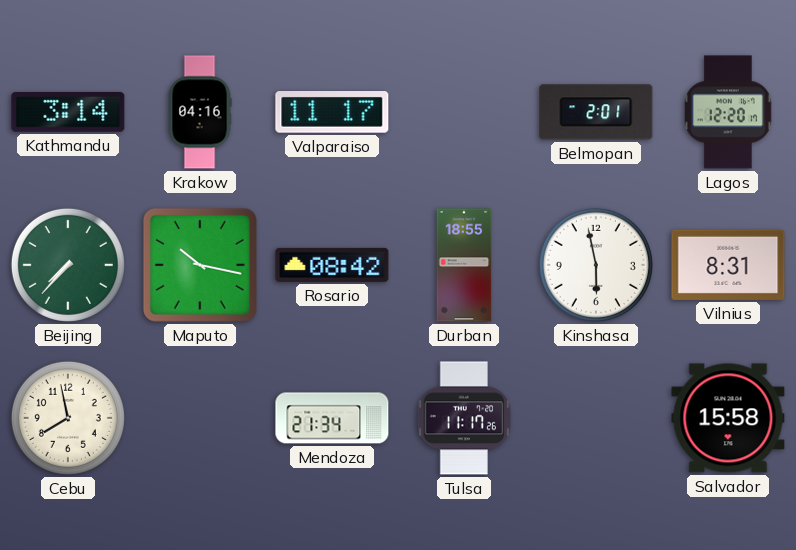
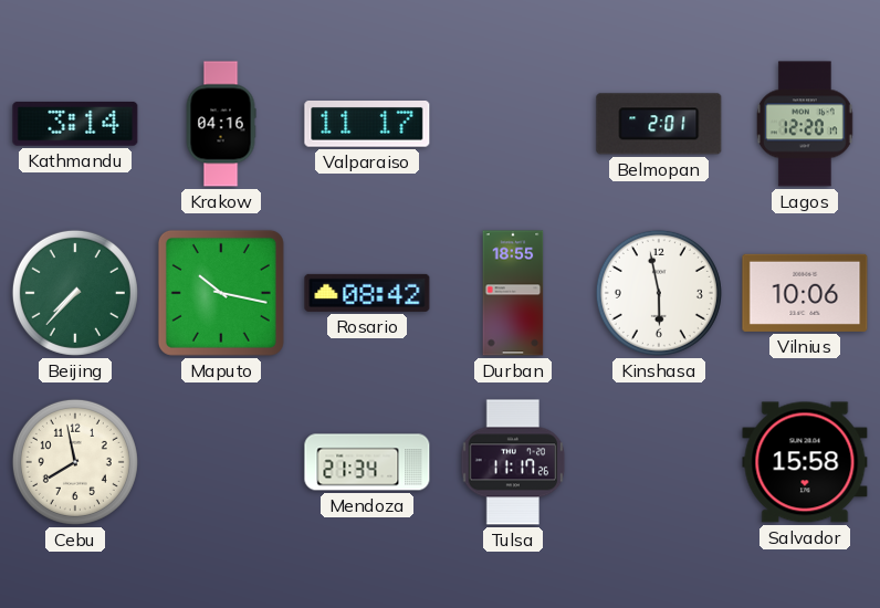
Vilnius: 8:31 -> 10:06
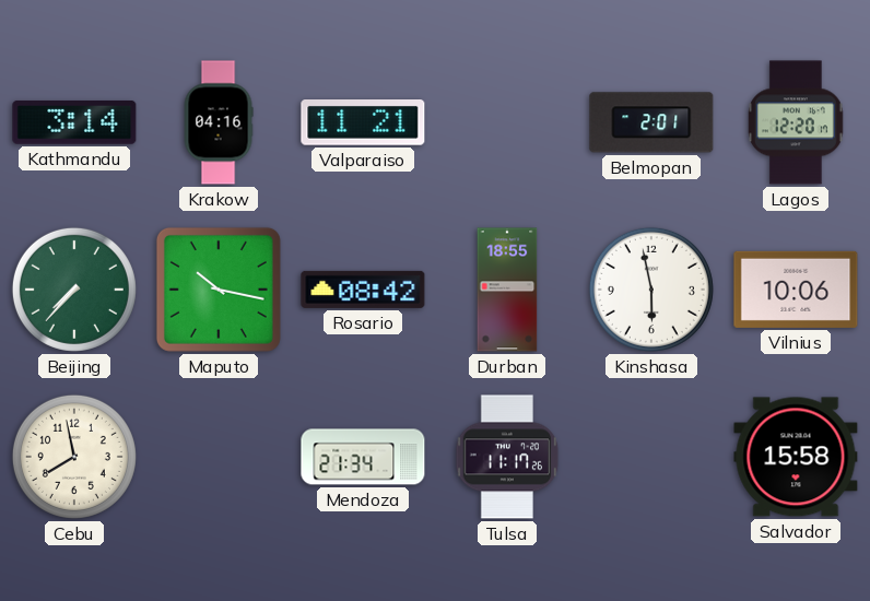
Valparaiso: 11:17 -> 11:21
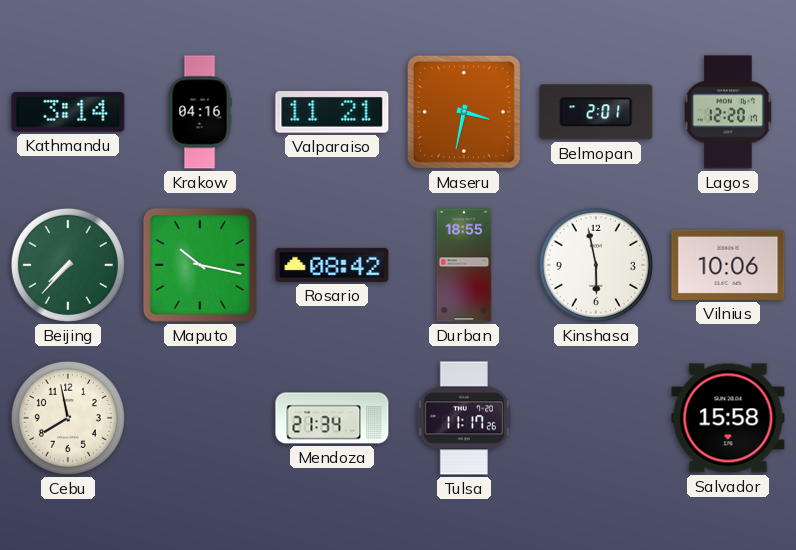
Maseru: none -> 3:32
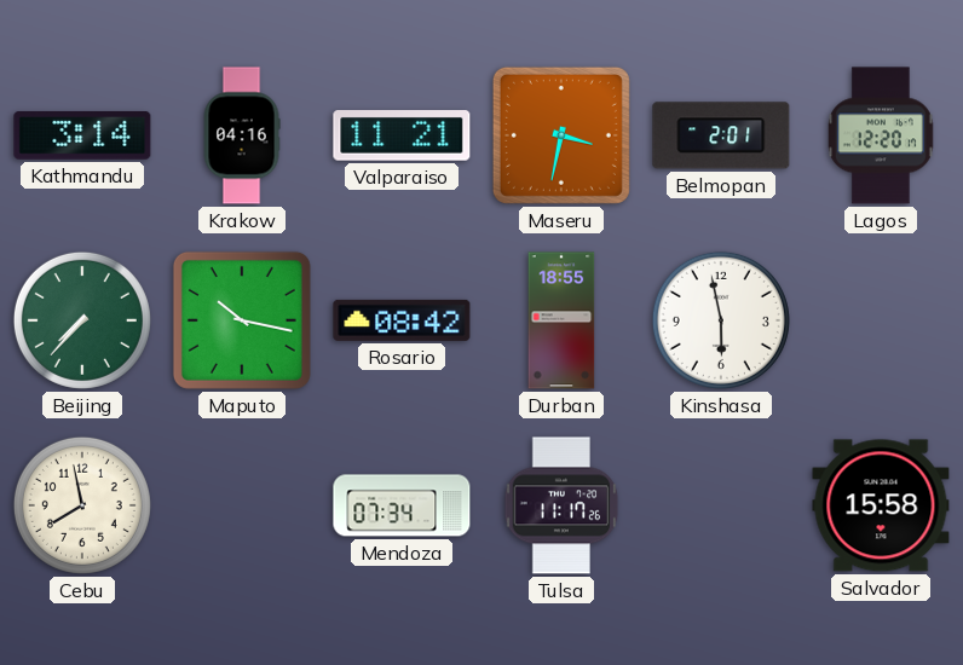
Vilnius: 10:06 -> none
Mendoza: 21:34 -> 07:34
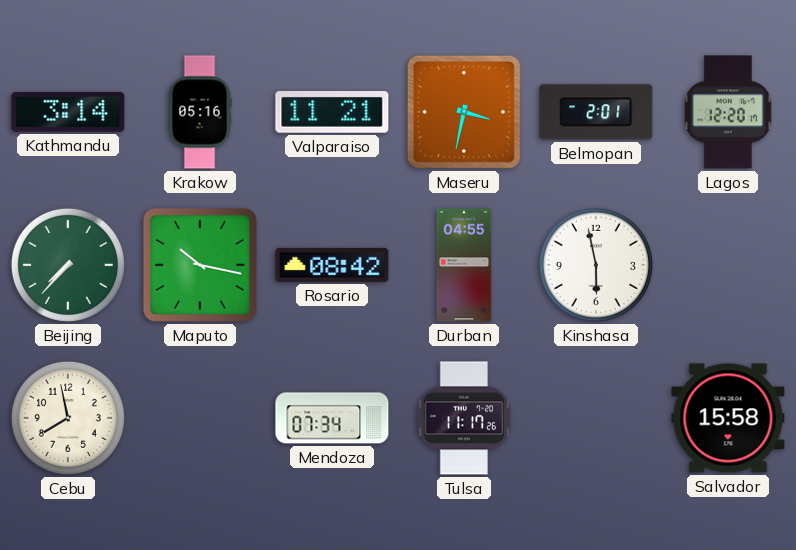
Krakow: 04:16 -> 05:16
Durban: 18:55 -> 04:55
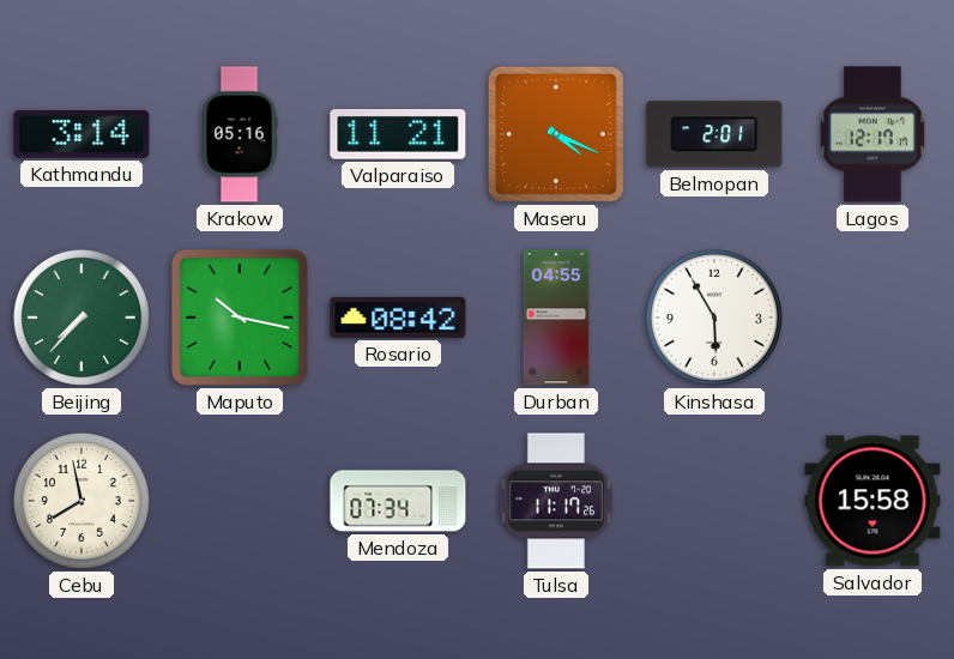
Maseru: 3:32 -> 4:19
Lagos: 12:20 -> 12:17
Kinshasa: 5:58 -> 5:55
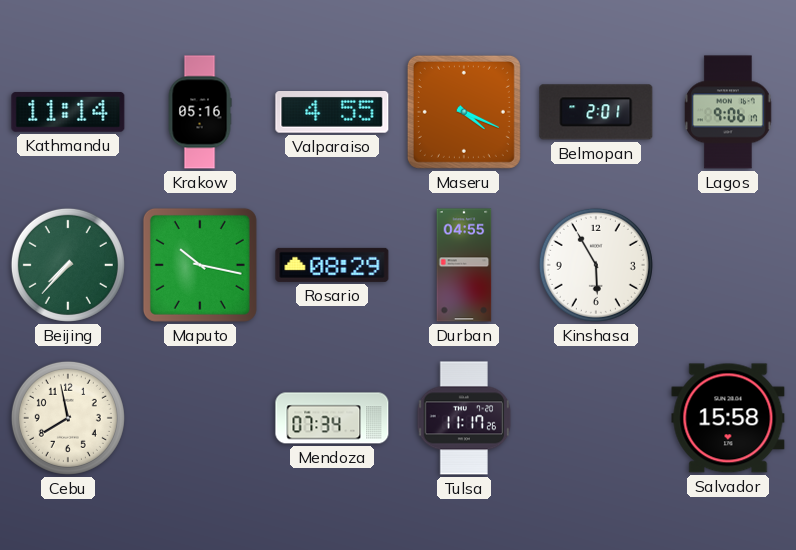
Kathmandu: 3:14 -> 11:14
Valparaiso: 11:21 -> 4:55
Lagos: 12:17 -> 9:06
Rosario: 08:42 -> 08:29
